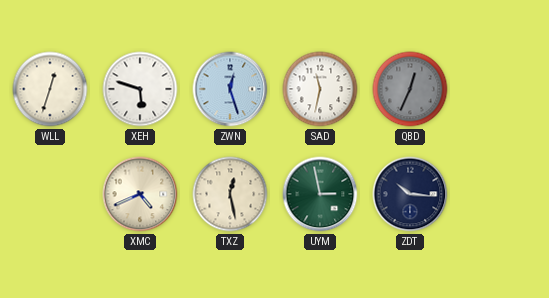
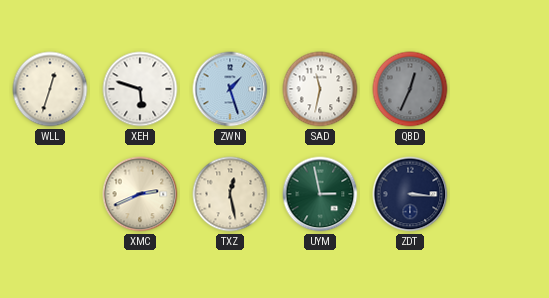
ZWN: 12:27 -> 1:27
XMC: 4:41 -> 2:41
ZDT: 10:16 -> 3:16
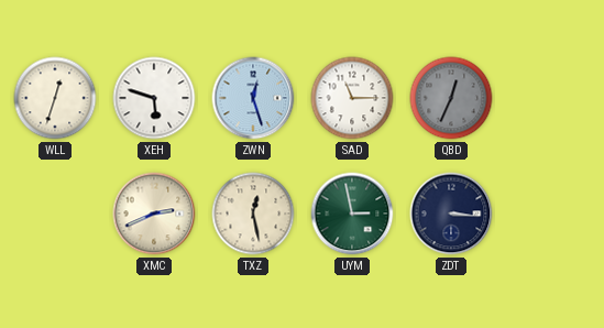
ZWN: 1:27 -> 12:27
SAD: 11:32 -> 11:15
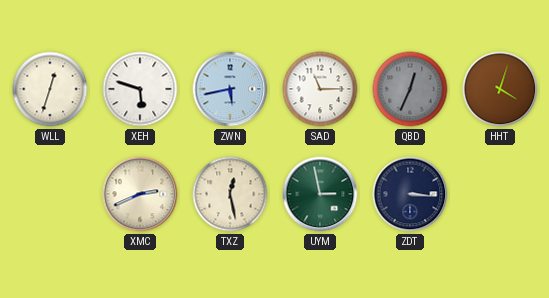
ZWN: 12:27 -> 5:43
HHT: none -> 4:03
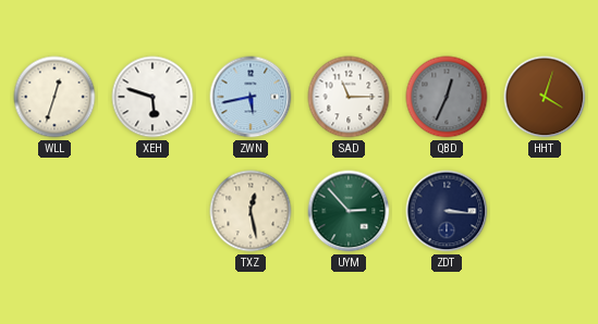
XMC: 2:41 -> none
UYM: 2:58 -> 2:53
